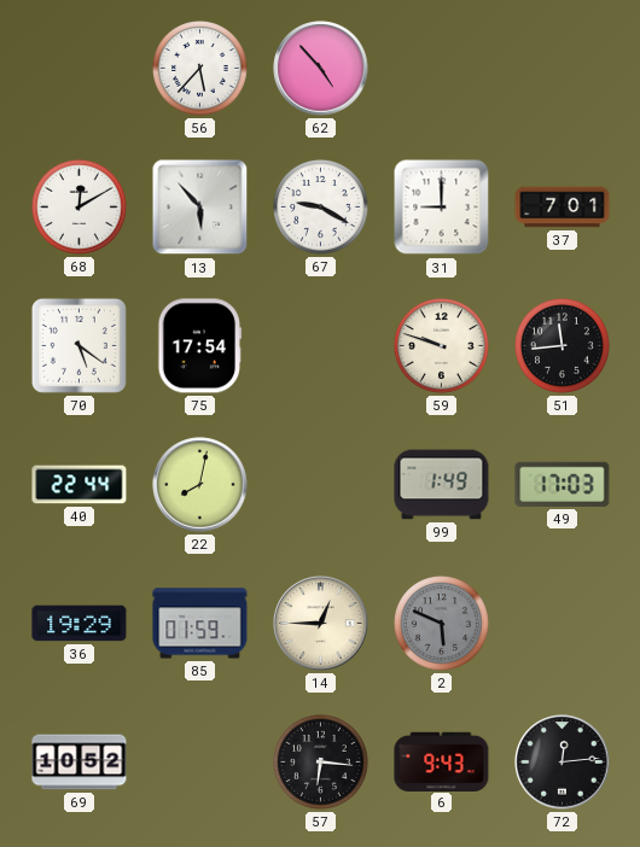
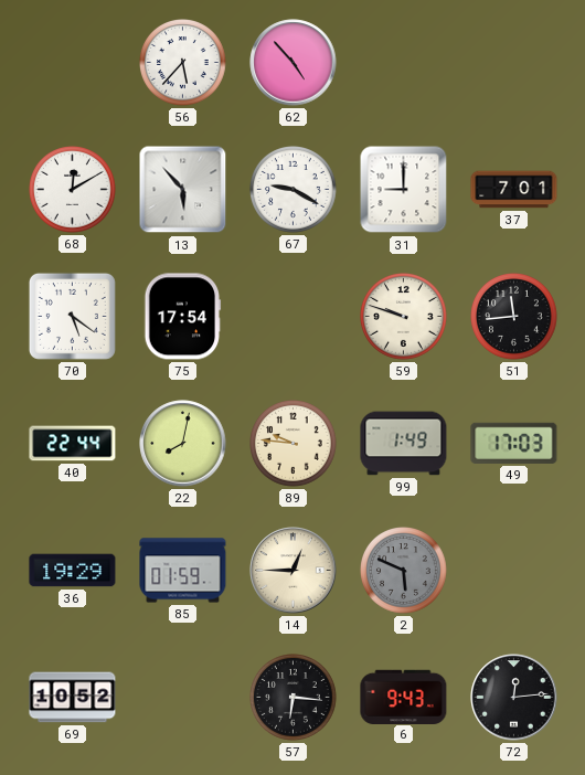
89: none -> 9:46
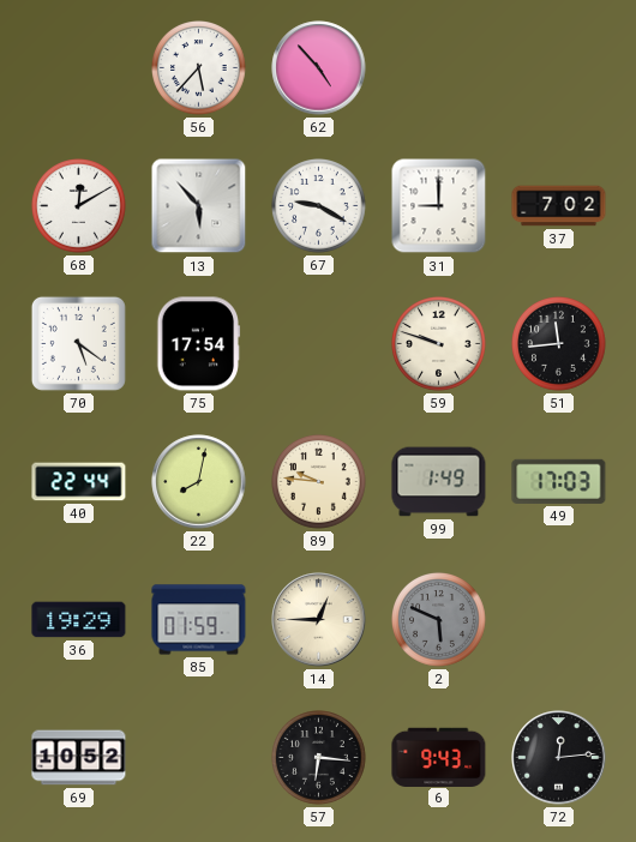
37: 7:01 -> 7:02
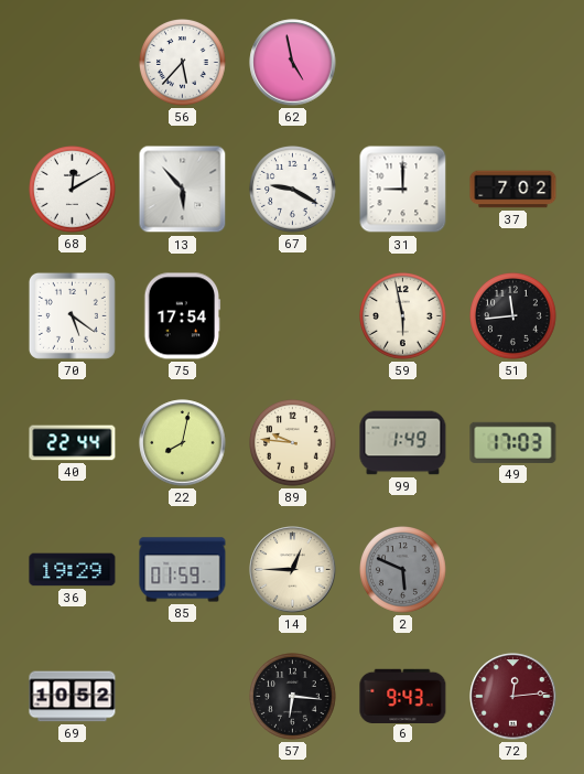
62: 4:53 -> 4:58
59: 9:48 -> 5:58
72 dial: black -> burgundy
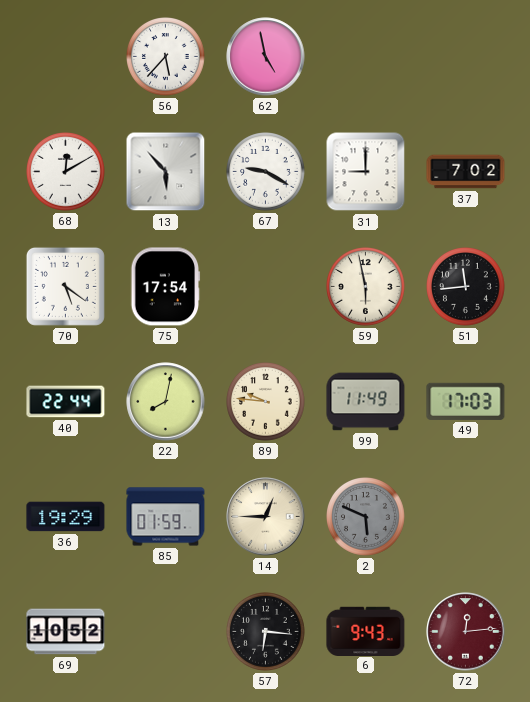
99: 1:49 -> 11:49
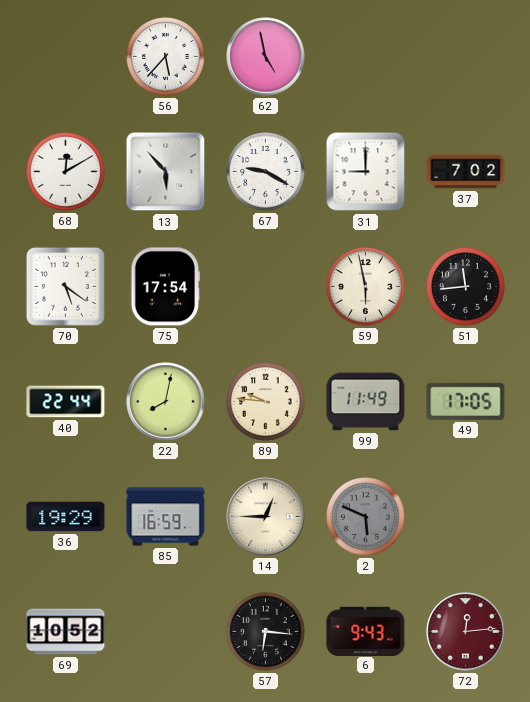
49: 17:03 -> 17:05
85: 01:59 -> 16:59
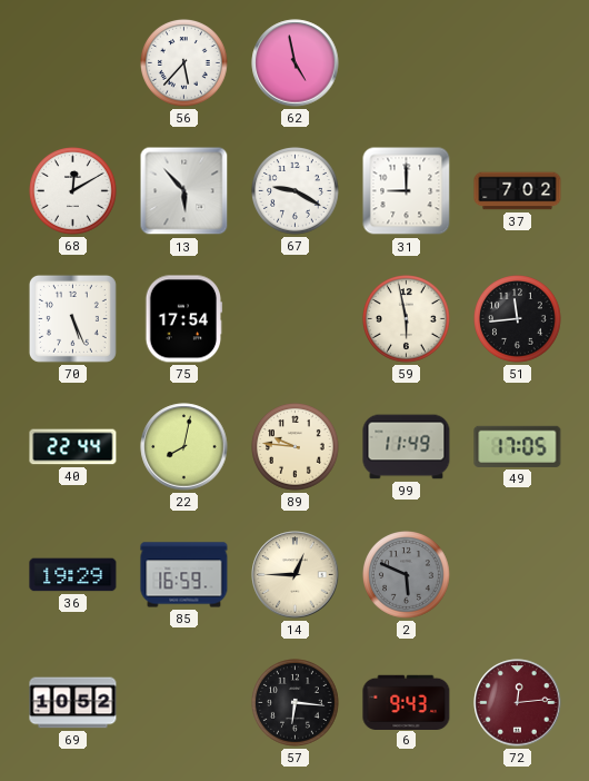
70: 5:21 -> 5:26
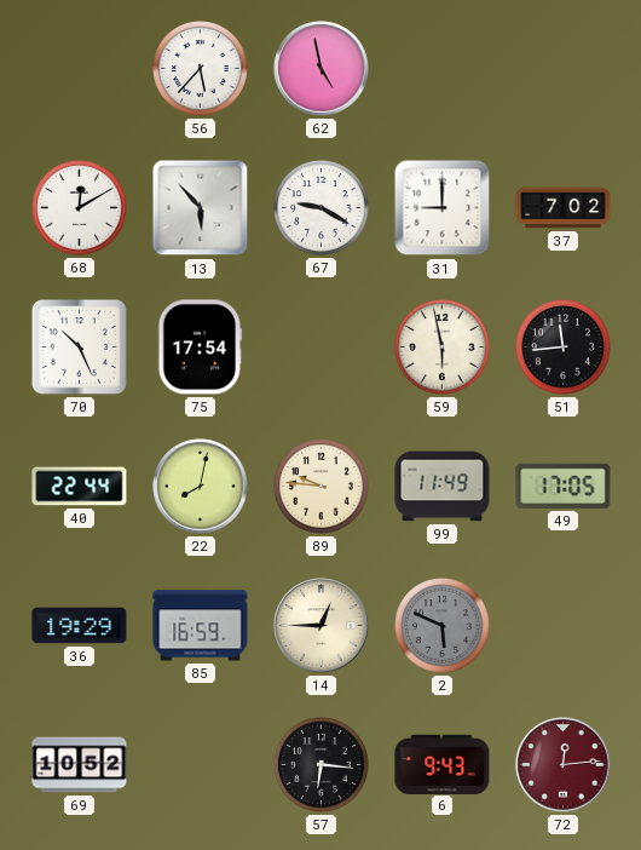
70: 5:26 -> 10:26
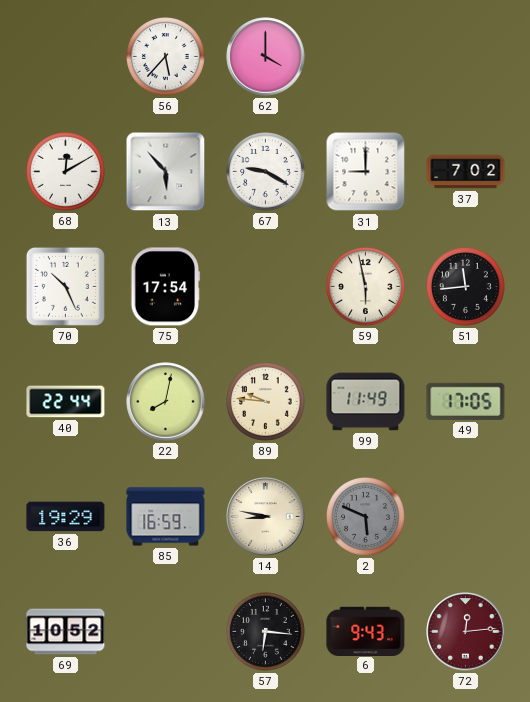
62: 4:58 -> 4:00
14: 12:45 -> 8:47
